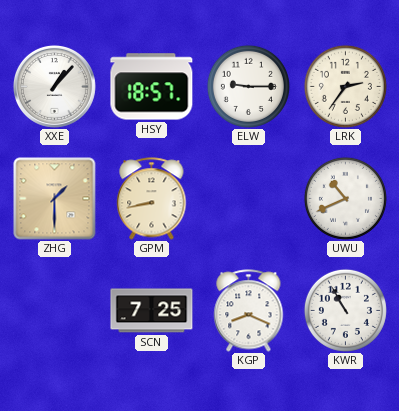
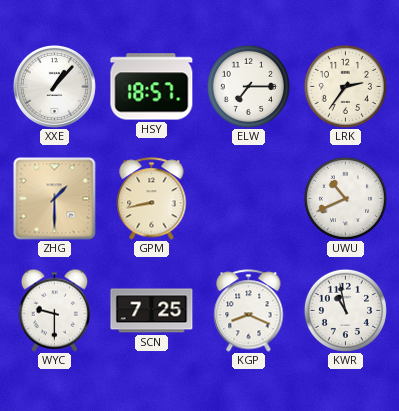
ELW: 9:15 -> 7:15
WYC: none -> 9:30
KWR: 10:55 -> 10:58
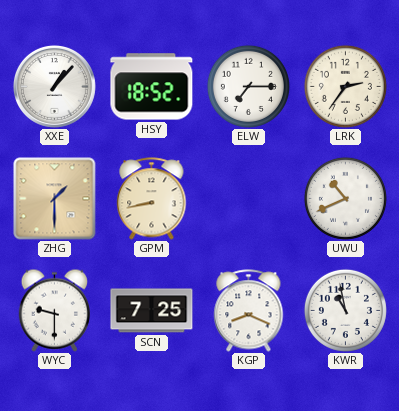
HSY: 18:57 -> 18:52
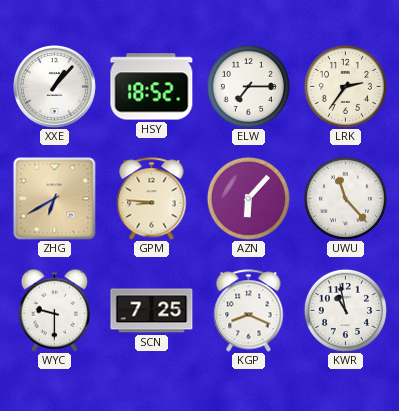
ZHG: 1:30 -> 6:40
GPM: 8:43 -> 8:46
AZN: none -> 6:07
UWU: 10:41 -> 11:23
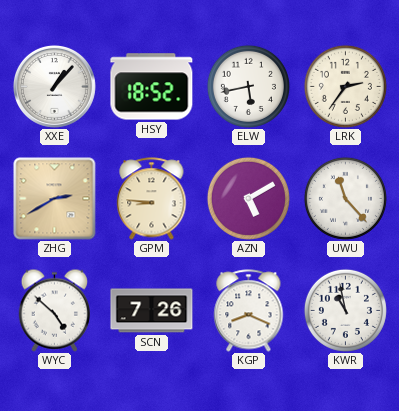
ELW: 7:15 -> 5:43
ZHG: 6:40 -> 2:40
AZN: 6:07 -> 5:10
WYC: 9:30 -> 4:52
SCN: 7:25 -> 7:26
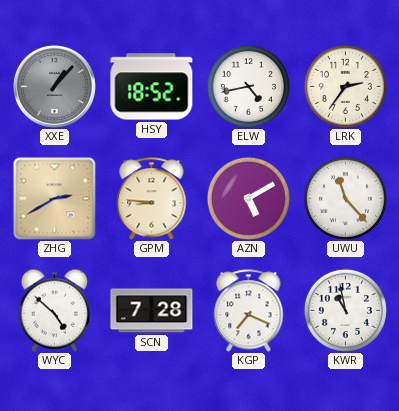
XXE dial: white -> grey
ELW: 5:43 -> 4:43
SCN: 7:26 -> 7:28
KGP: 8:19 -> 7:19
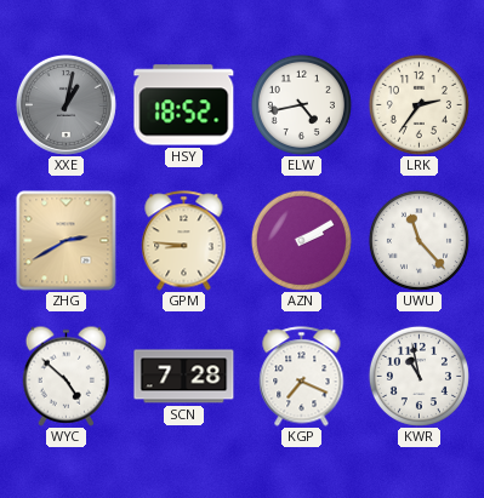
XXE: 1:07 -> 1:02
AZN: 5:10 -> 2:10
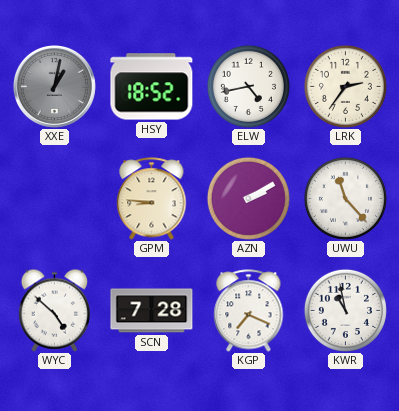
ZHG: 2:40 -> none
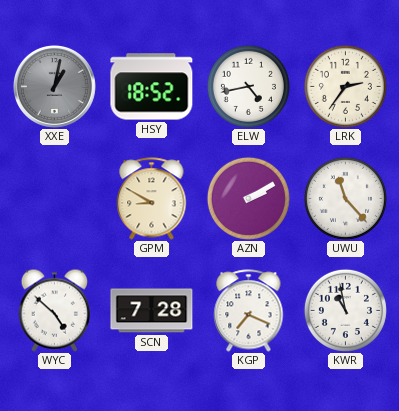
GPM: 8:46 -> 8:50
